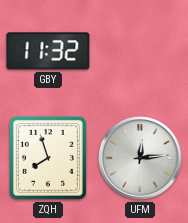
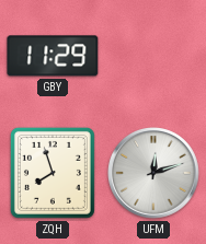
GBY: 11:32 -> 11:29
UFM: 12:14 -> 12:12
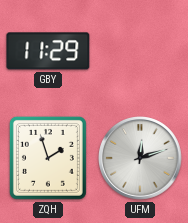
ZQH: 7:57 -> 1:57
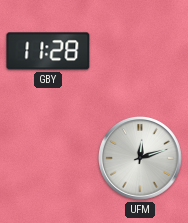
GBY: 11:29 -> 11:28
ZQH: 1:57 -> none
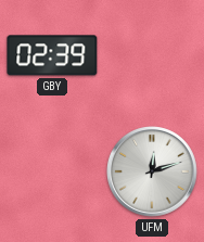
GBY: 11:28 -> 02:39
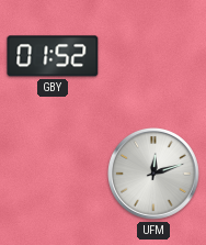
GBY: 02:39 -> 01:52
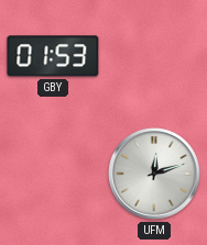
GBY: 01:52 -> 01:53
